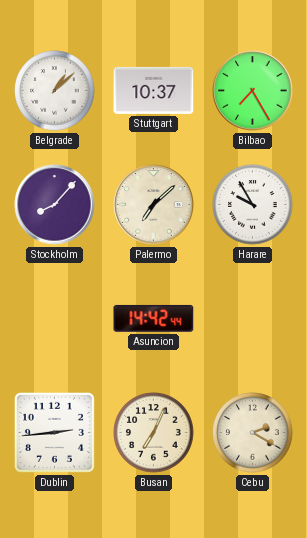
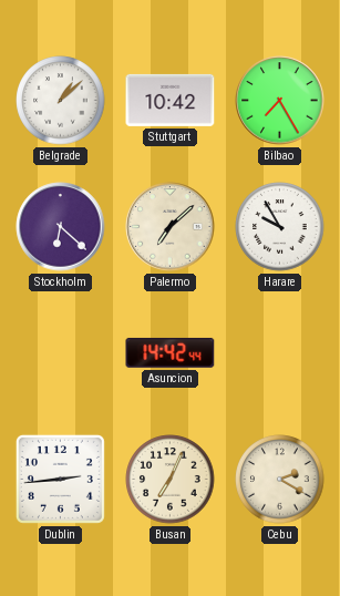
Stuttgart: 10:37 -> 10:42
Stockholm: 8:07 -> 6:22
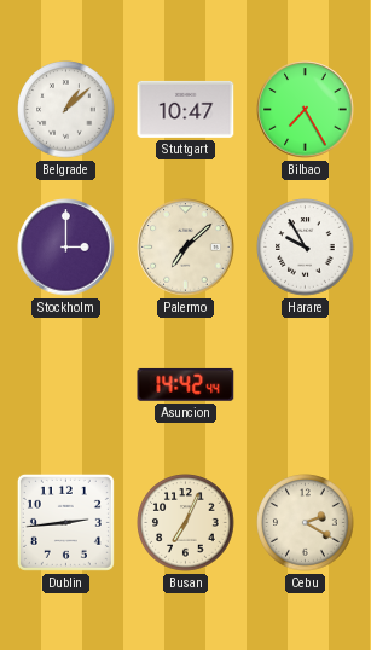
Stuttgart: 10:42 -> 10:47
Stockholm: 6:22 -> 3:00
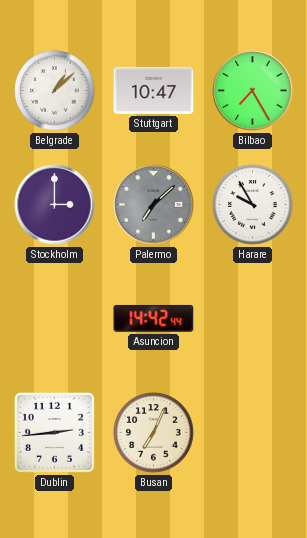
Palermo dial: cream -> grey
Cebu: 2:20 -> none
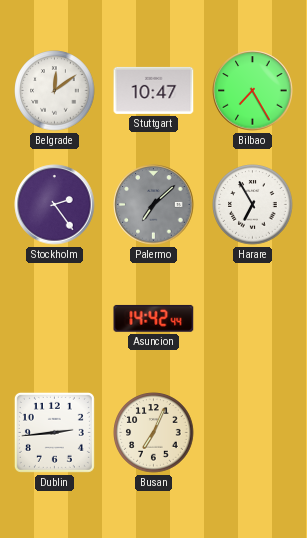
Belgrade: 1:08 -> 12:09
Stockholm: 3:00 -> 2:24
Harare: 9:55 -> 6:55
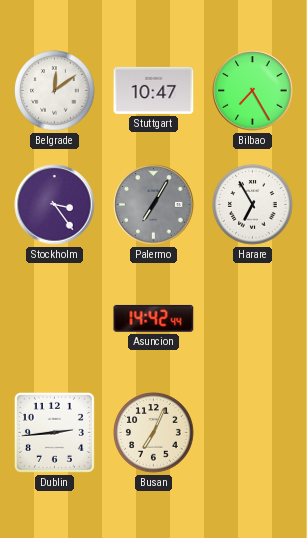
Stockholm: 2:24 -> 3:24
Palermo: 7:08 -> 7:05
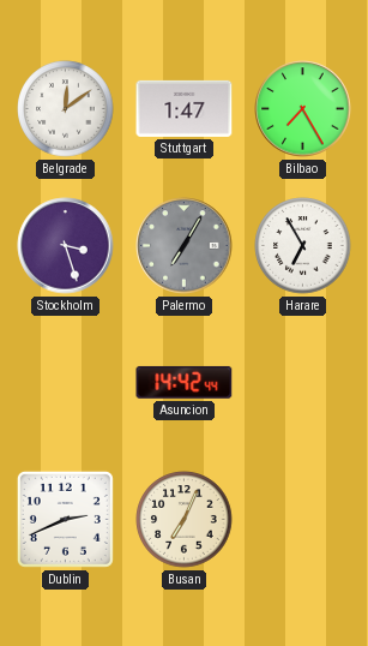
Stuttgart: 10:47 -> 1:47
Stockholm: 3:24 -> 3:27
Dublin: 2:44 -> 2:41
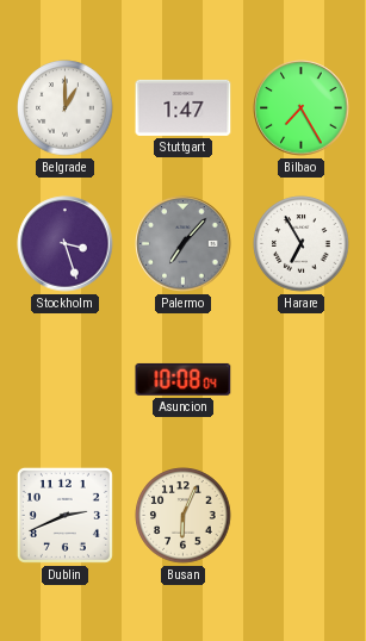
Belgrade: 12:09 -> 1:00
Palermo: 7:05 -> 7:07
Asuncion: 14:42 -> 10:08
Busan: 7:04 -> 6:04
